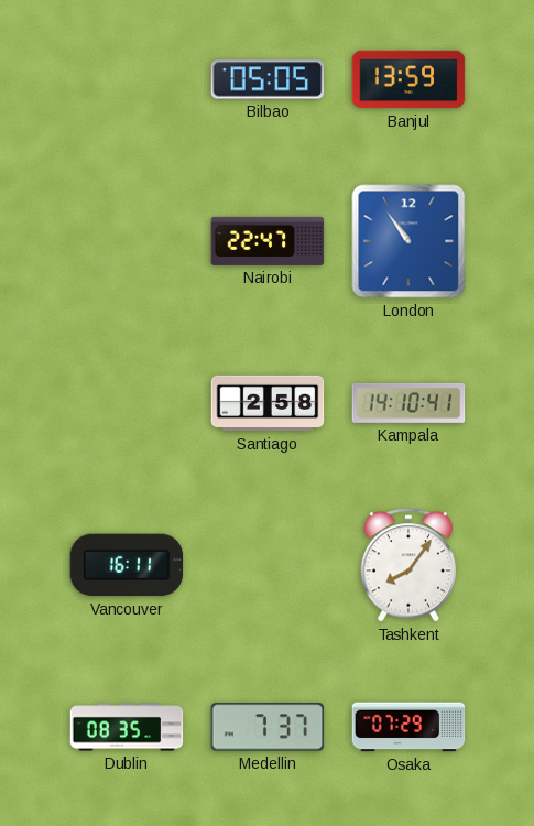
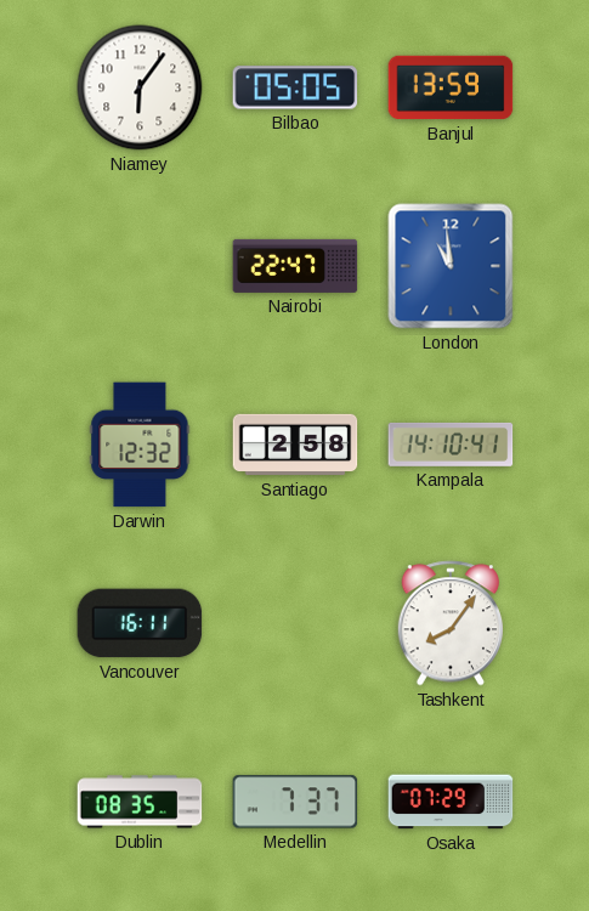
Niamey: none -> 6:06
London: 10:54 -> 10:59
Darwin: none -> 12:32
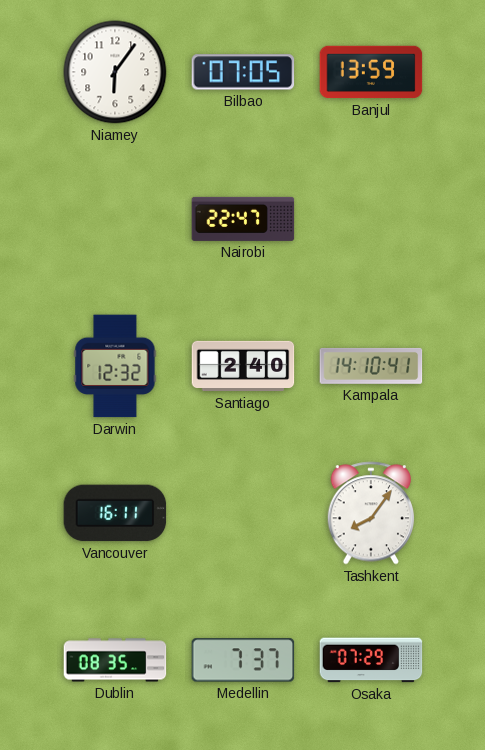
Bilbao: 05:05 -> 07:05
London: 10:59 -> none
Santiago: 2:58 -> 2:40
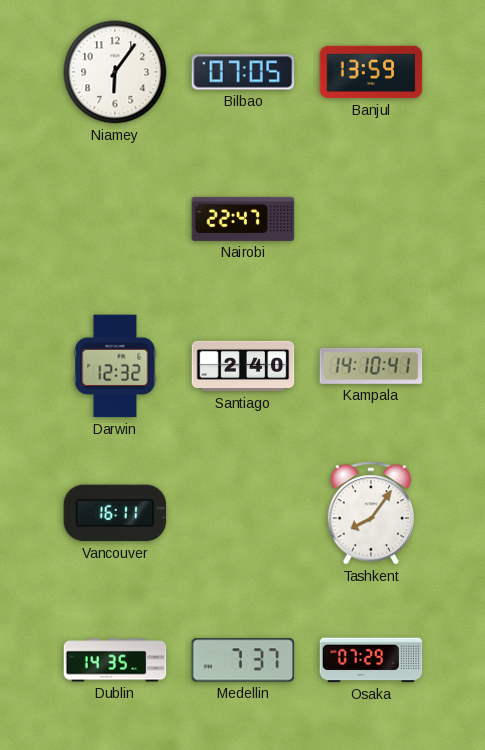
Dublin: 08:35 -> 14:35
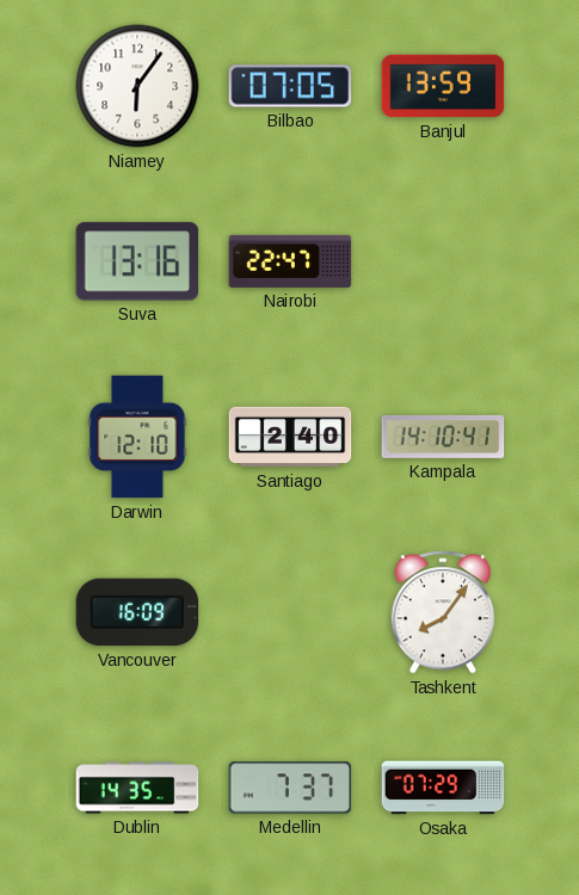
Suva: none -> 13:16
Darwin: 12:32 -> 12:10
Vancouver: 16:11 -> 16:09
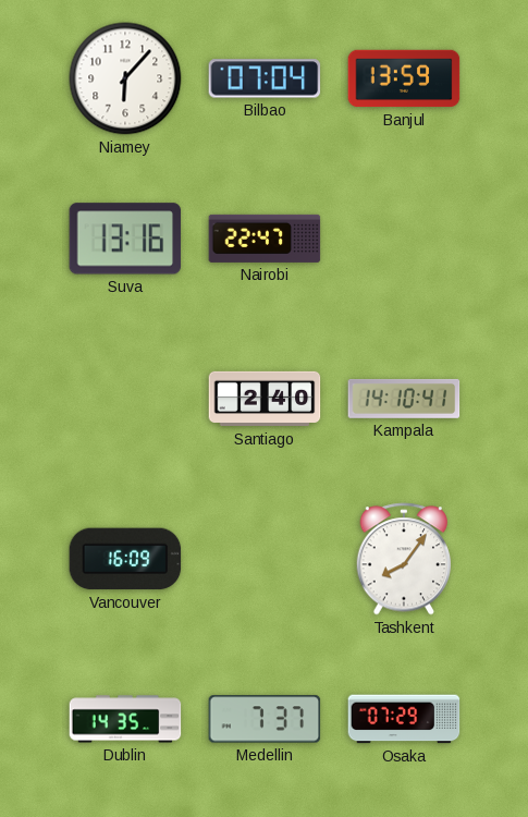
Niamey: 6:06 -> 6:07
Bilbao: 07:05 -> 07:04
Darwin: 12:10 -> none
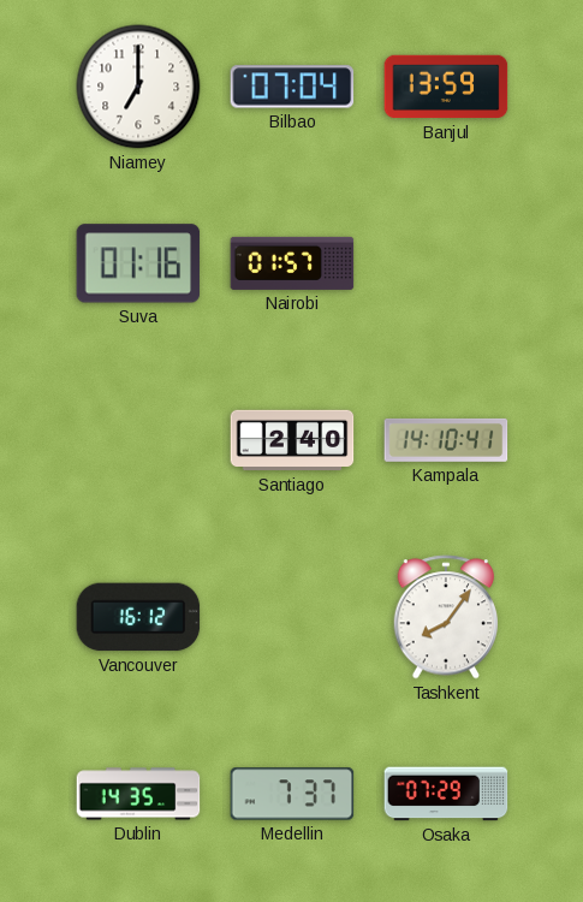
Niamey: 6:07 -> 7:00
Suva: 13:16 -> 01:16
Nairobi: 22:47 -> 01:57
Vancouver: 16:09 -> 16:12
